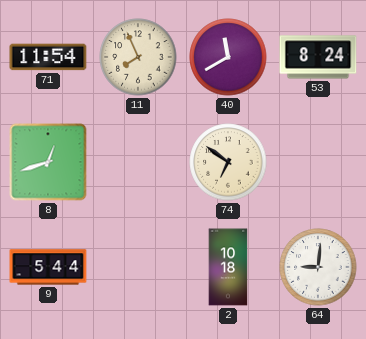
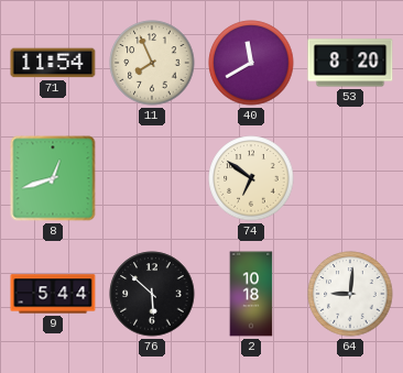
53: 8:24 -> 8:20
76: none -> 5:52
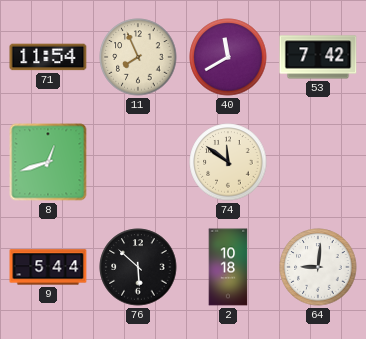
53: 8:20 -> 7:42
74: 6:51 -> 11:51
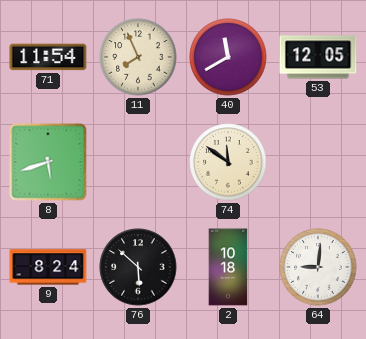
53: 7:42 -> 12:05
8: 12:42 -> 5:42
9: 5:44 -> 8:24
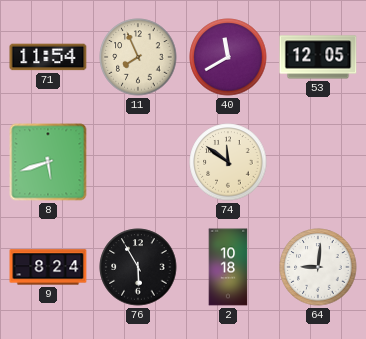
76: 5:52 -> 5:55
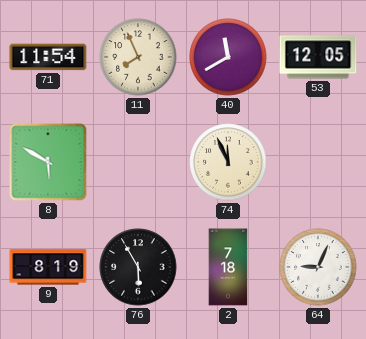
8: 5:42 -> 5:50
74: 11:51 -> 11:56
9: 8:24 -> 8:19
2: 10:18 -> 7:18
64: 9:01 -> 9:04
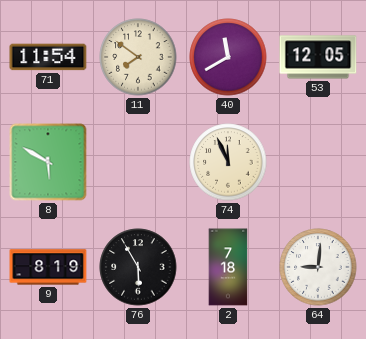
11: 7:56 -> 7:51
64: 9:04 -> 9:01
